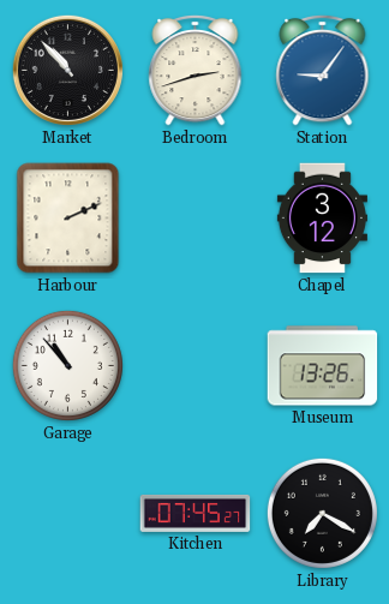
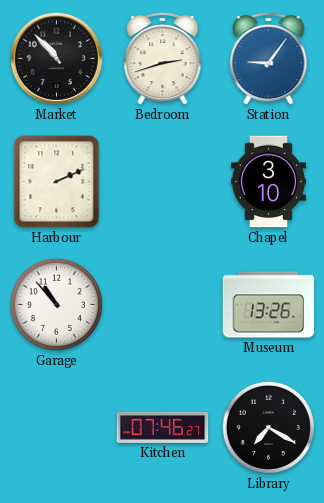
Chapel: 3:12 -> 3:10
Kitchen: 07:45 -> 07:46
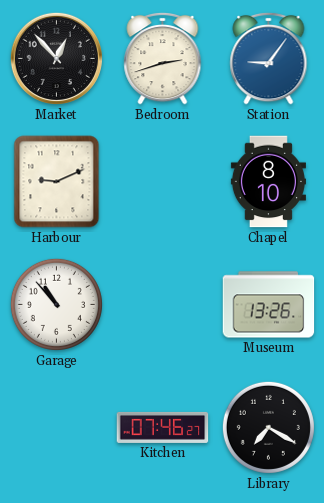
Market: 10:53 -> 12:53
Harbour: 2:11 -> 9:11
Chapel: 3:10 -> 8:10
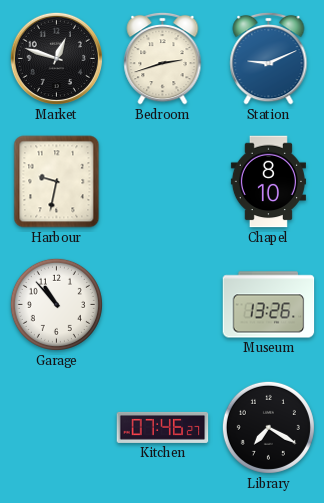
Market: 12:53 -> 12:48
Station: 9:06 -> 9:11
Harbour: 9:11 -> 9:32
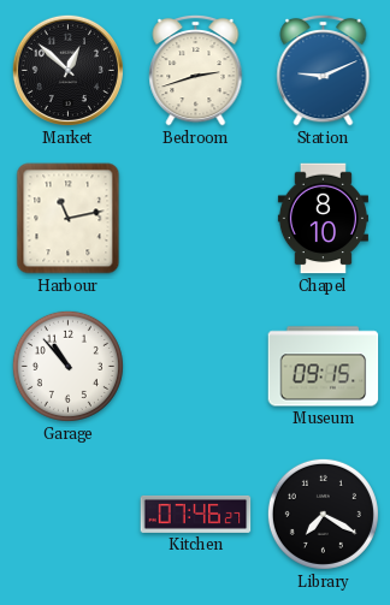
Market: 12:48 -> 12:52
Harbour: 9:32 -> 11:13
Museum: 13:26 -> 09:15
